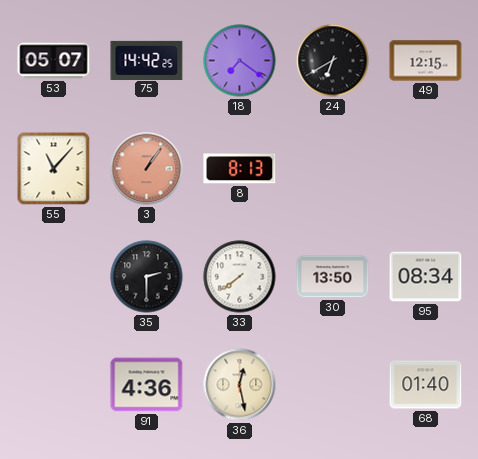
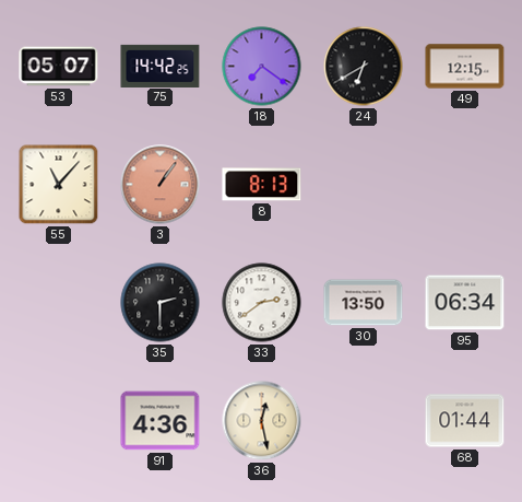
33: 7:39 -> 2:39
95: 08:34 -> 06:34
68: 01:40 -> 01:44
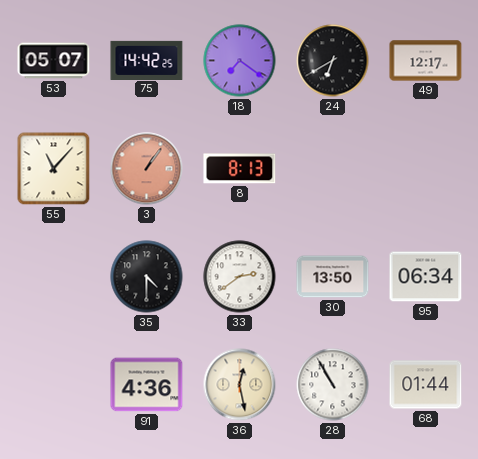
49: 12:15 -> 12:17
35: 2:30 -> 4:30
28: none -> 10:55
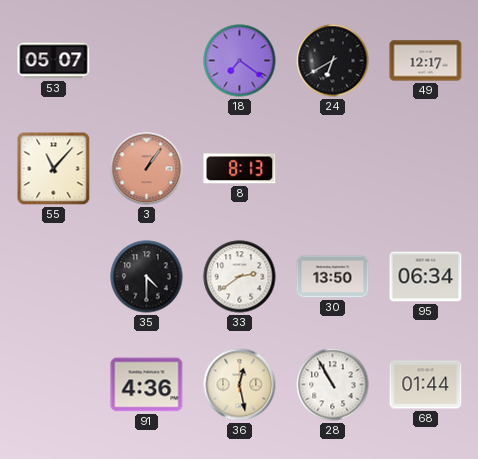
75: 14:42 -> none
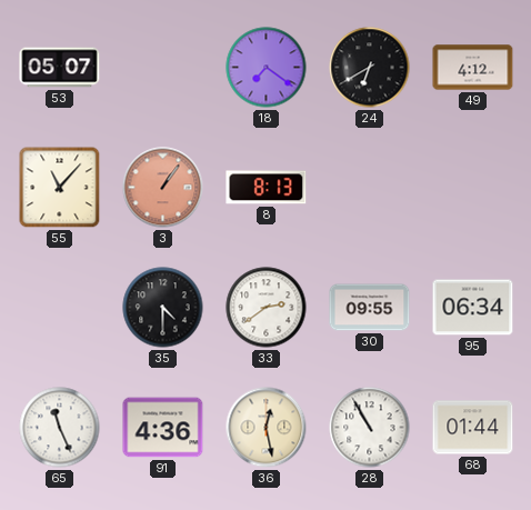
49: 12:17 -> 4:12
30: 13:50 -> 09:55
65: none -> 11:26
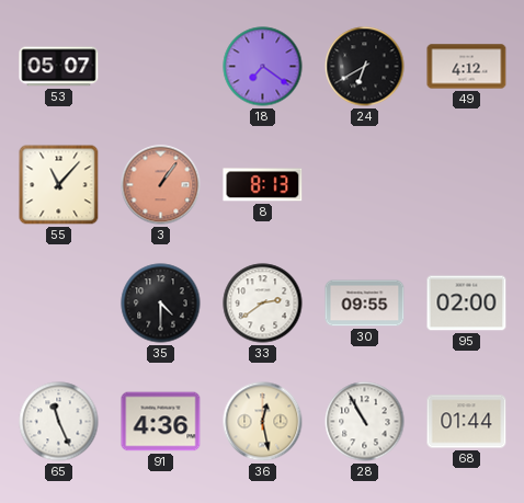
95: 06:34 -> 02:00
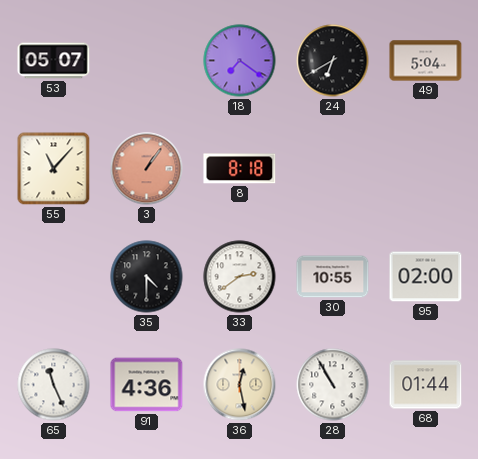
49: 4:12 -> 5:04
8: 8:13 -> 8:18
30: 09:55 -> 10:55
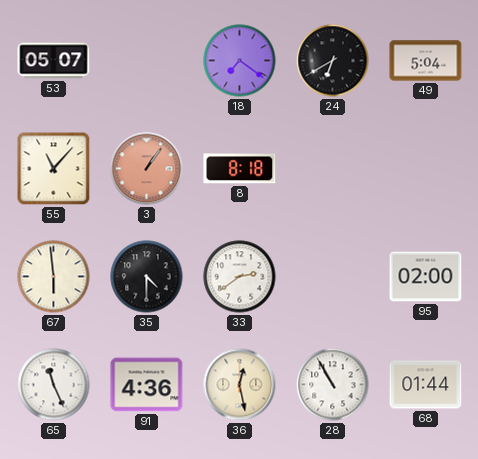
67: none -> 5:59
30: 10:55 -> none
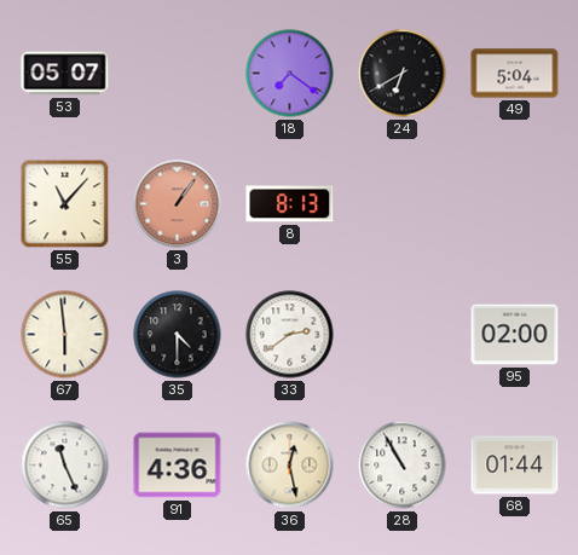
8: 8:18 -> 8:13
